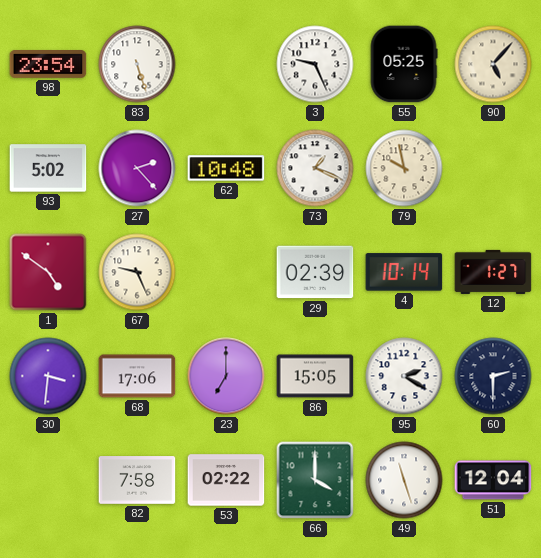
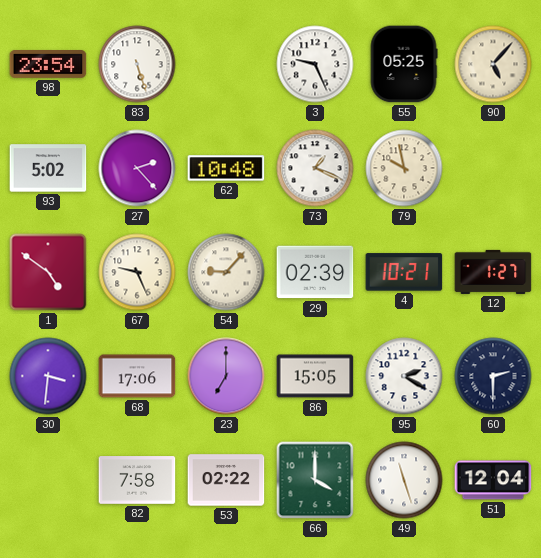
54: none -> 9:07
4: 10:14 -> 10:21
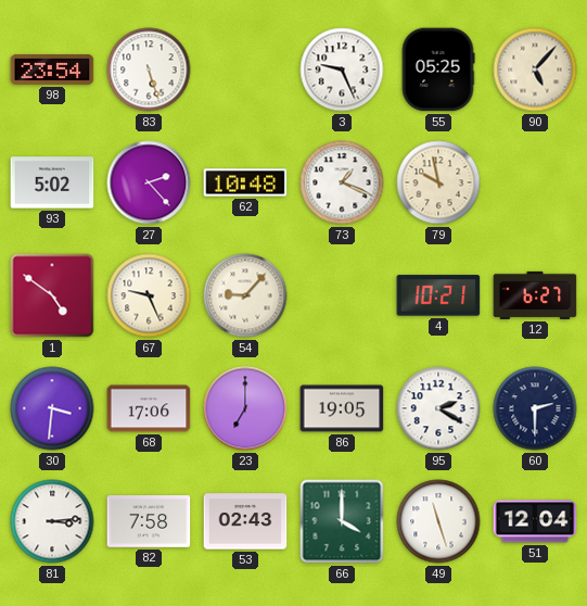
29: 02:39 -> none
12: 1:27 -> 6:27
86: 15:05 -> 19:05
81: none -> 3:14
53: 02:22 -> 02:43
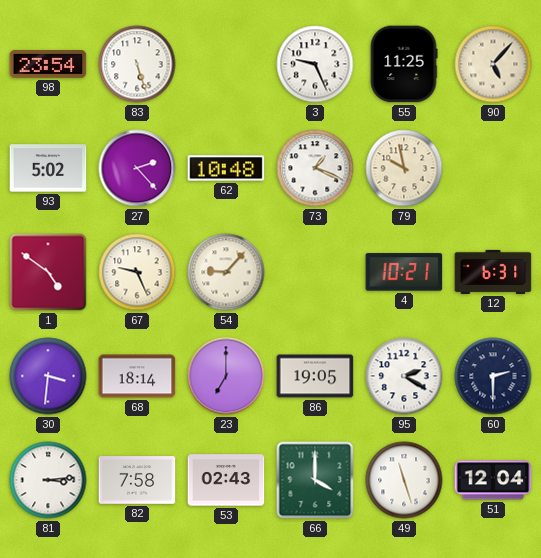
55: 05:25 -> 11:25
12: 6:27 -> 6:31
68: 17:06 -> 18:14
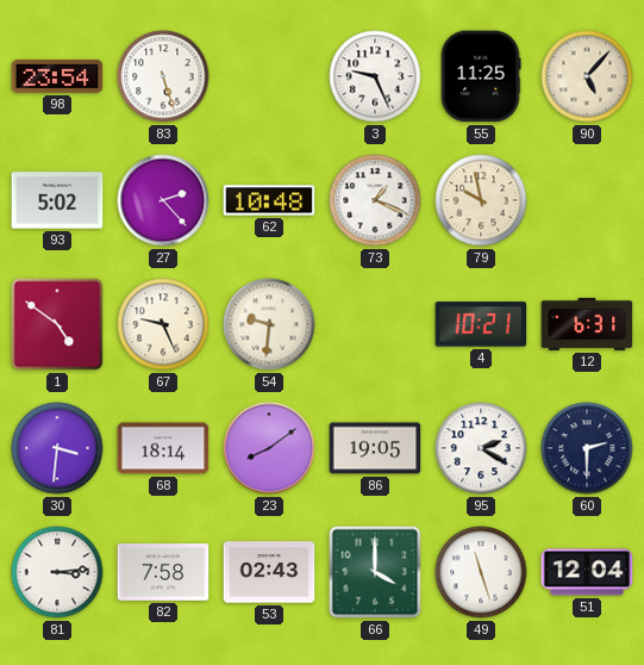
54: 9:07 -> 9:31
23: 7:00 -> 8:09
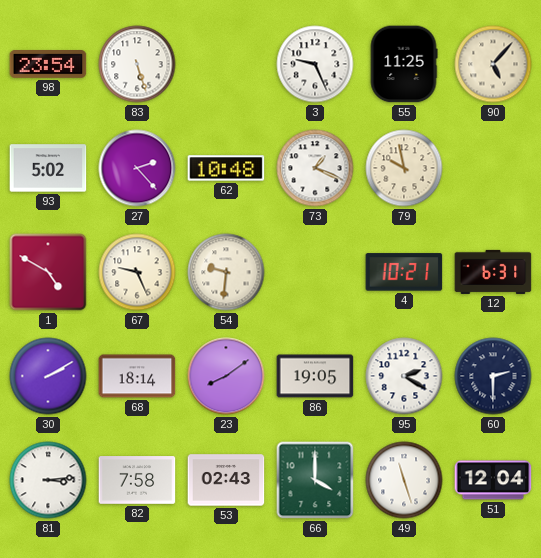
1: 4:51 -> 4:50
30: 3:31 -> 2:10
